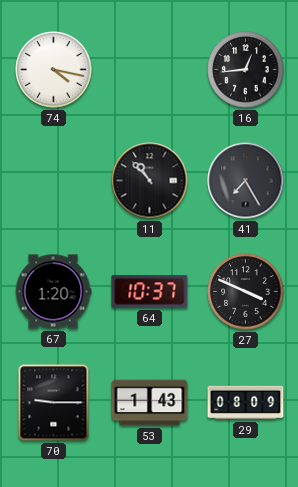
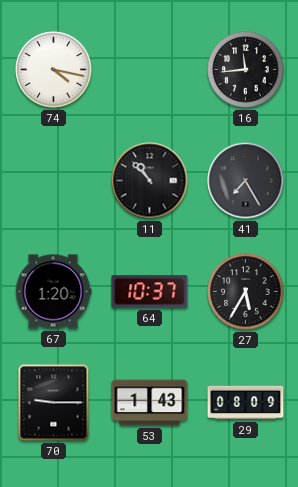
16: 12:44 -> 11:44
27: 3:49 -> 5:35
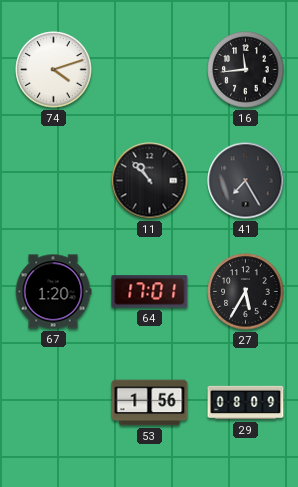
74: 4:17 -> 4:12
64: 10:37 -> 17:01
70: 9:15 -> none
53: 1:43 -> 1:56
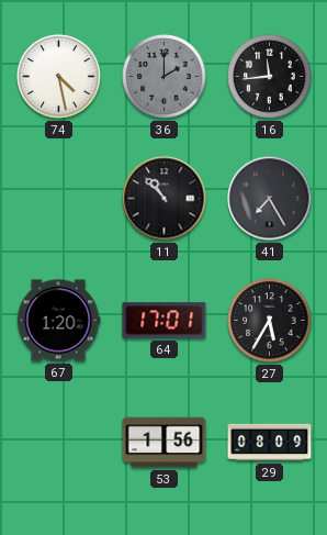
74: 4:12 -> 4:28
36: none -> 2:00
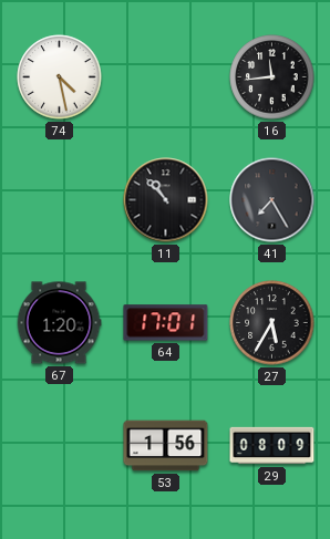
36: 2:00 -> none
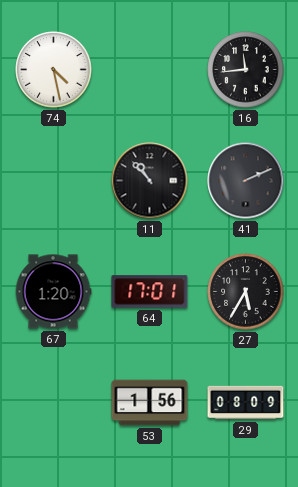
41: 7:25 -> 2:11
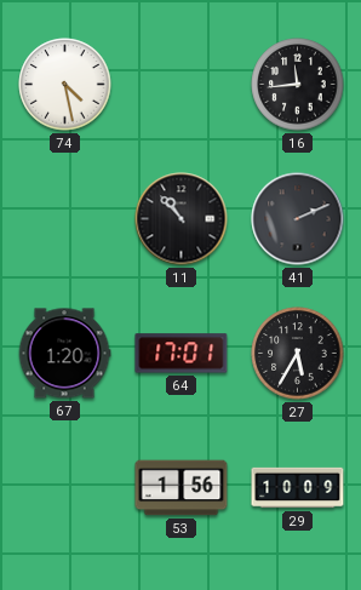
29: 08:09 -> 10:09
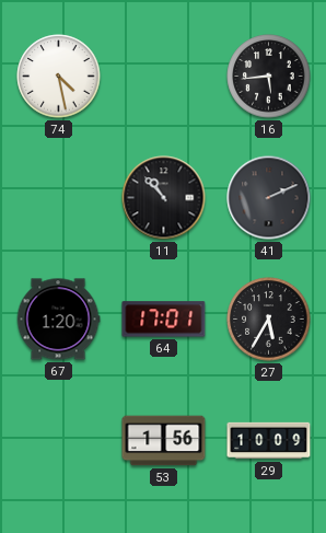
16: 11:44 -> 5:44
